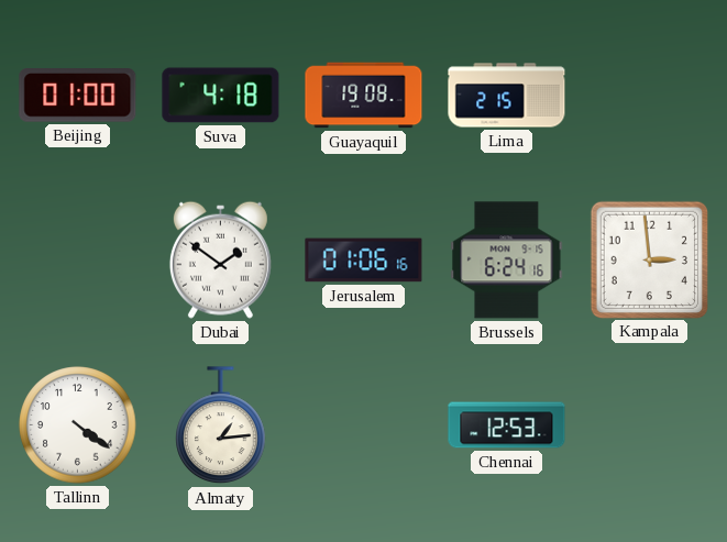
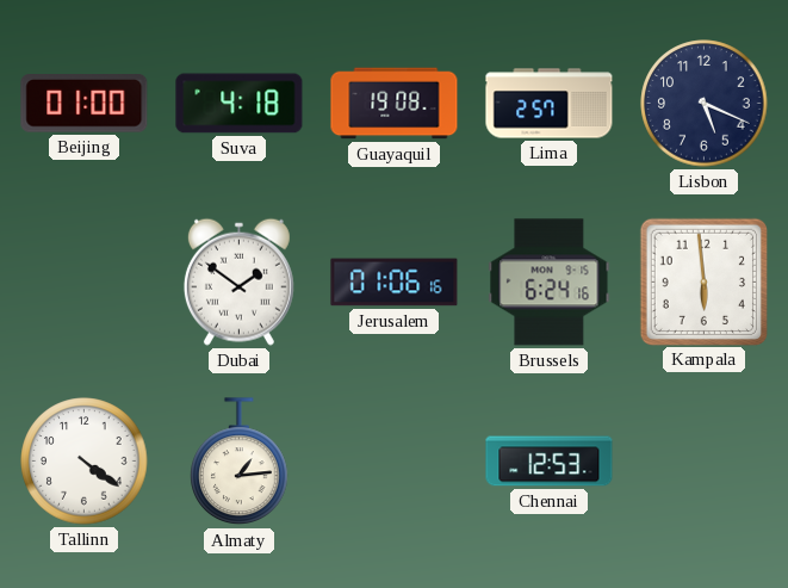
Lima: 2:15 -> 2:57
Lisbon: none -> 5:19
Kampala: 2:59 -> 5:59
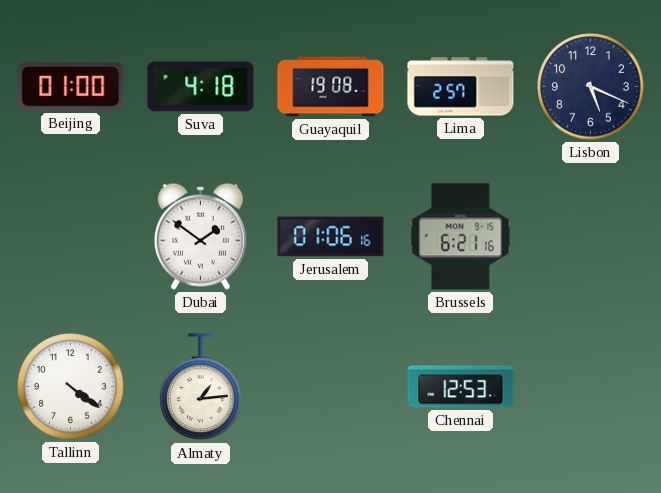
Brussels: 6:24 -> 6:21
Kampala: 5:59 -> none
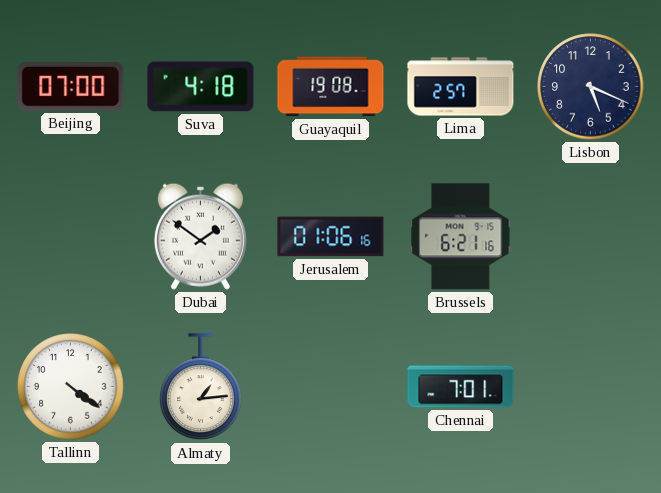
Beijing: 01:00 -> 07:00
Chennai: 12:53 -> 7:01
